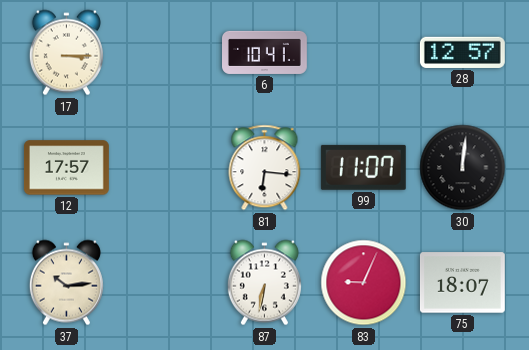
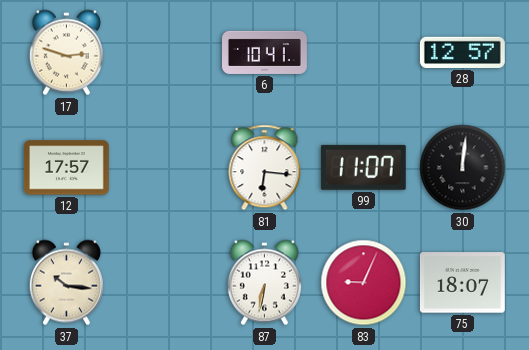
17: 3:15 -> 2:48
37: 10:14 -> 10:16
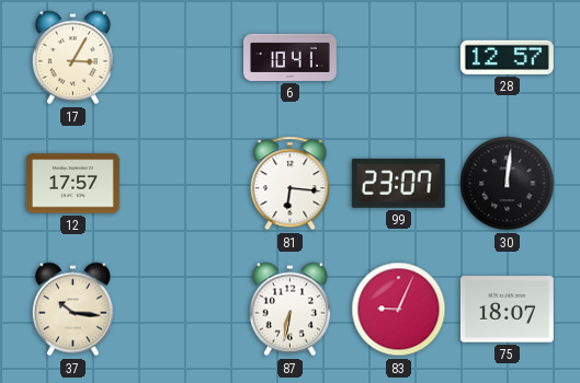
17: 2:48 -> 3:05
99: 11:07 -> 23:07
